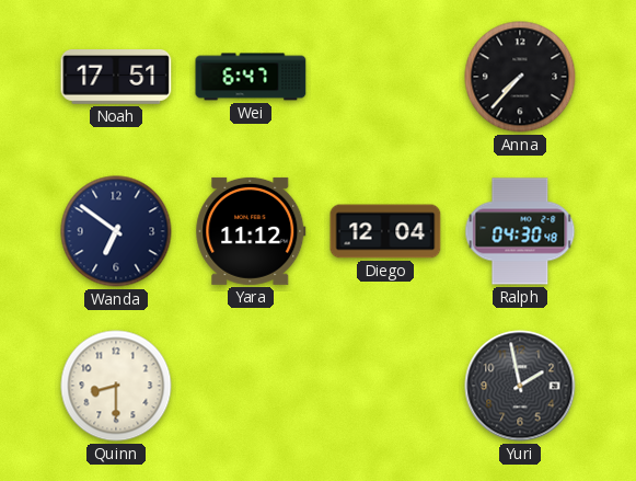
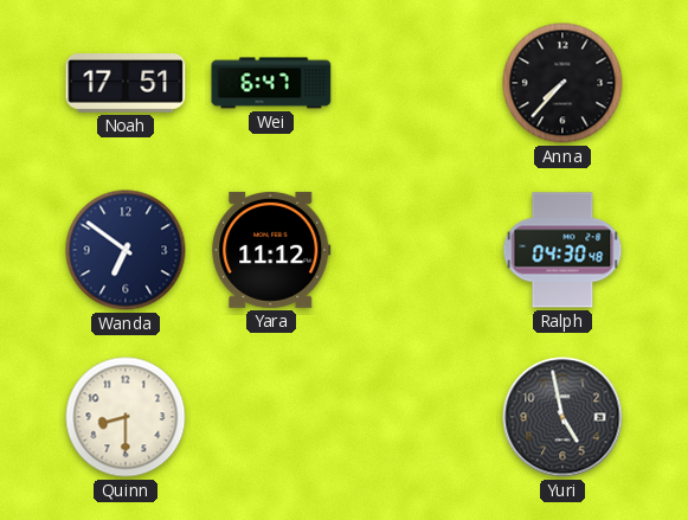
Diego: 12:04 -> none
Yuri: 1:58 -> 4:58
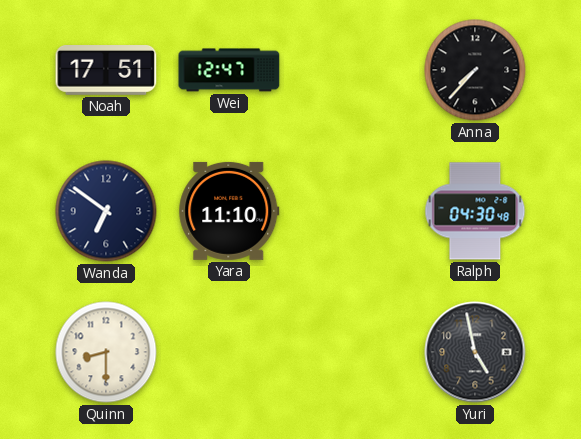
Wei: 6:47 -> 12:47
Yara: 11:12 -> 11:10
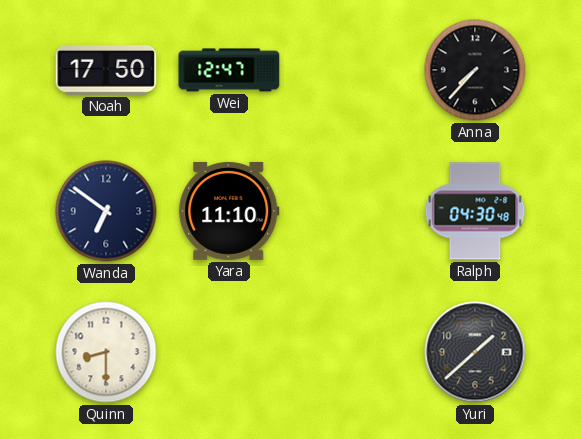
Noah: 17:51 -> 17:50
Yuri: 4:58 -> 1:38
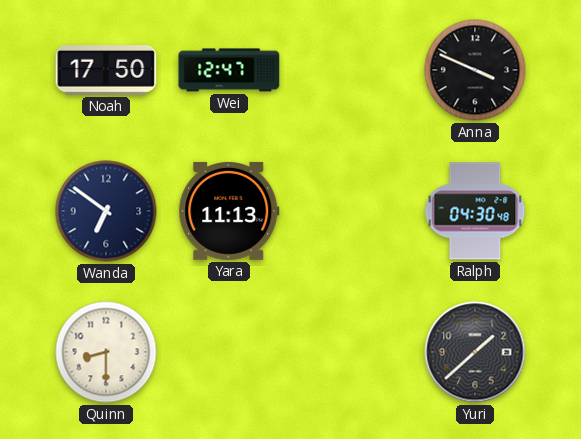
Anna: 7:37 -> 3:49
Yara: 11:10 -> 11:13
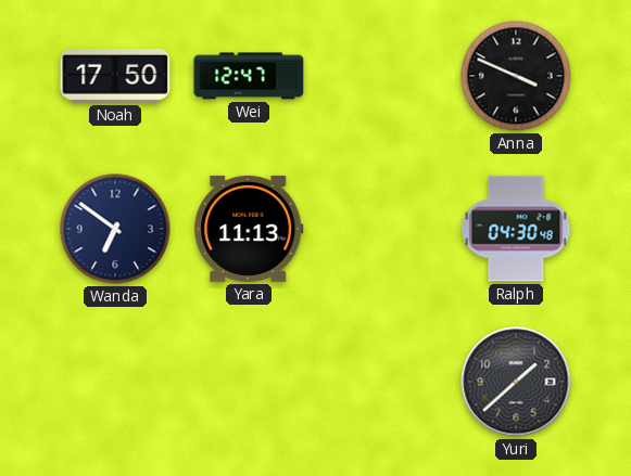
Quinn: 8:30 -> none
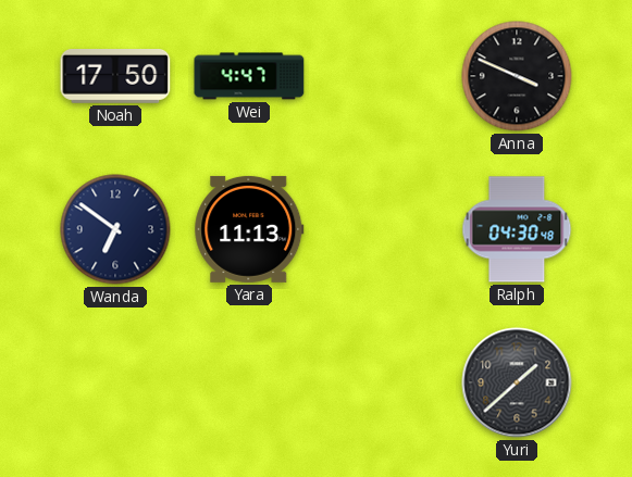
Wei: 12:47 -> 4:47
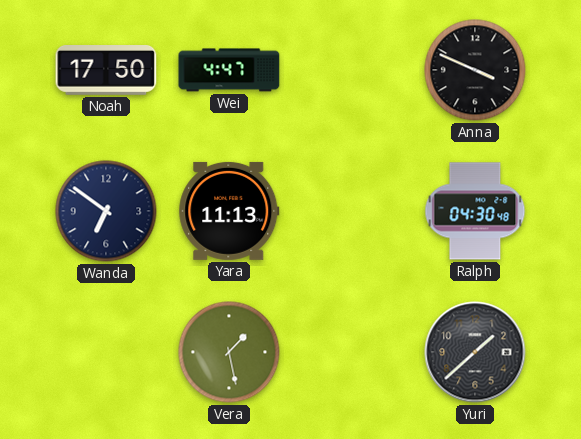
Vera: none -> 1:28
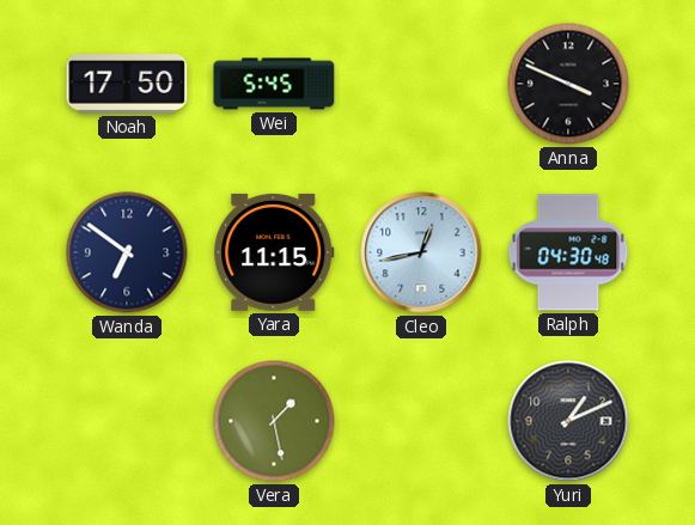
Wei: 4:47 -> 5:45
Yara: 11:13 -> 11:15
Cleo: none -> 12:43
Yuri: 1:38 -> 1:11
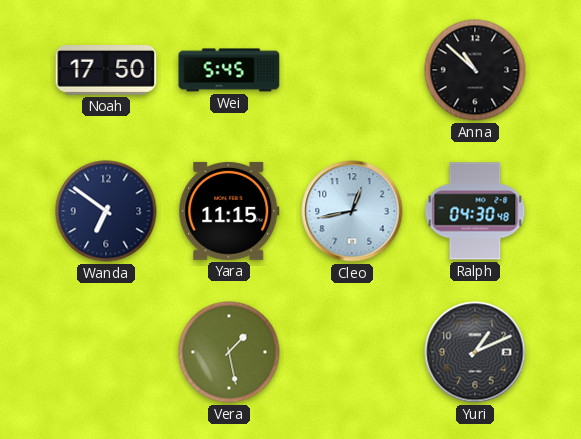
Anna: 3:49 -> 10:52
